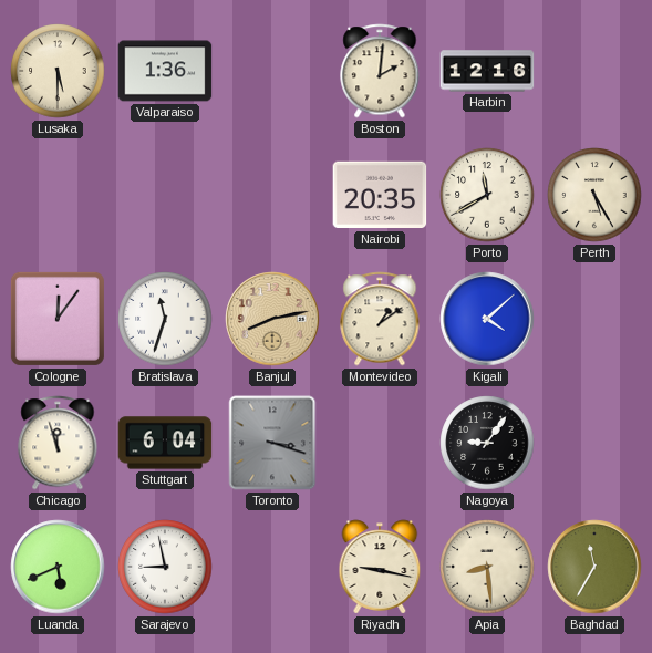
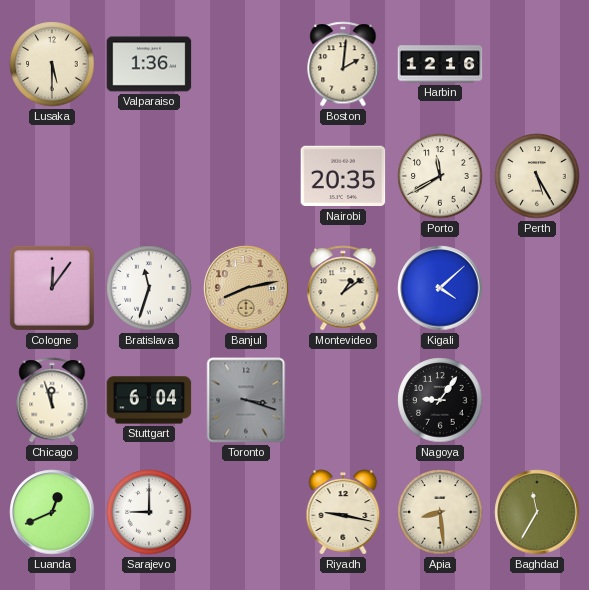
Luanda: 5:41 -> 12:41
Sarajevo: 8:58 -> 9:00
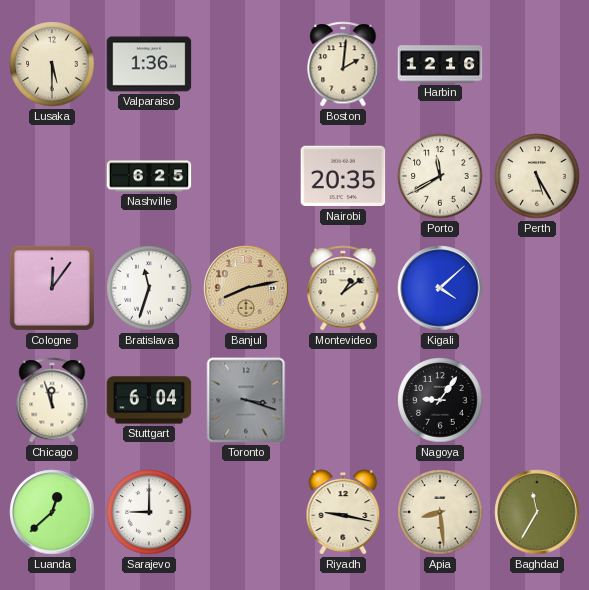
Nashville: none -> 6:25
Luanda: 12:41 -> 12:38
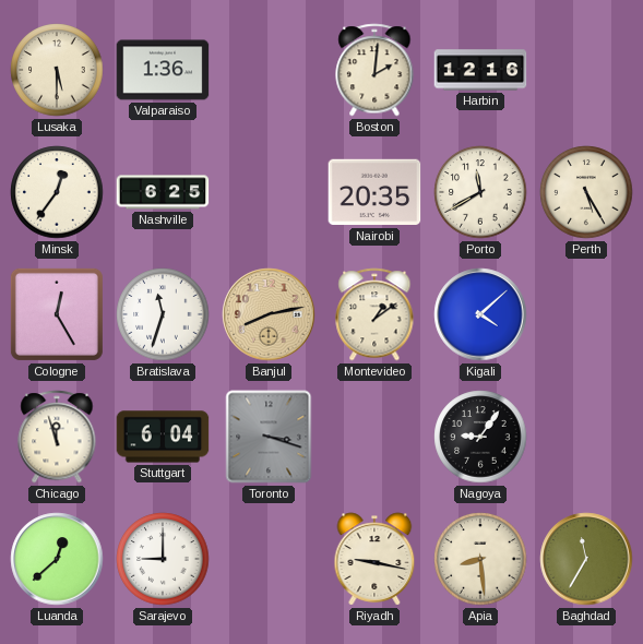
Minsk: none -> 12:36
Cologne: 12:06 -> 12:25
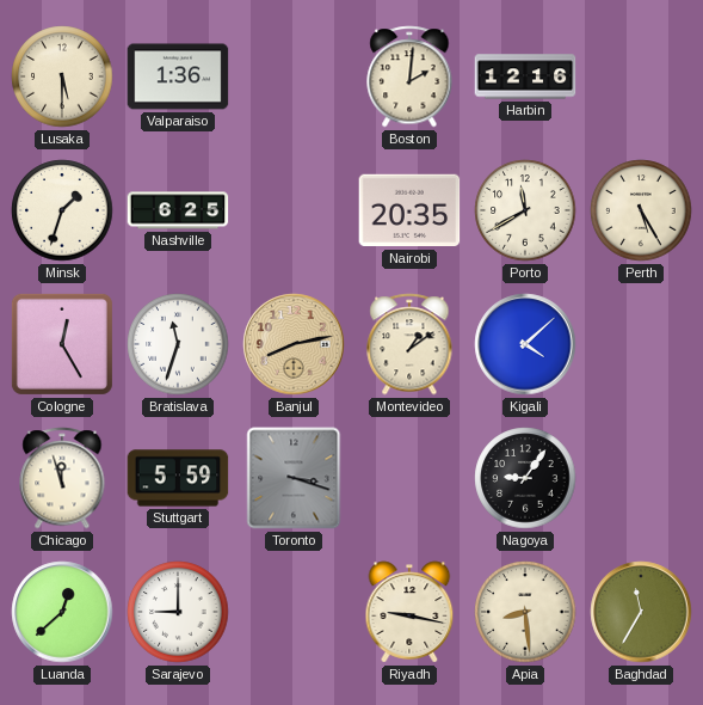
Minsk: 12:36 -> 1:33
Stuttgart: 6:04 -> 5:59
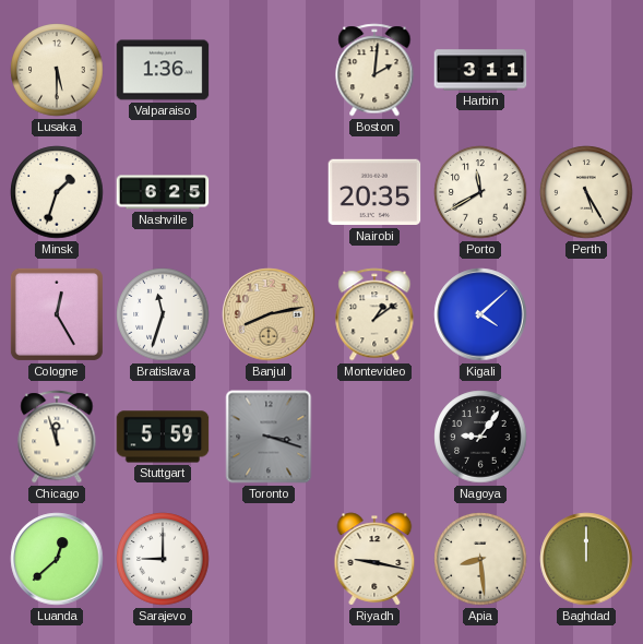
Harbin: 12:16 -> 3:11
Baghdad: 11:35 -> 12:00
